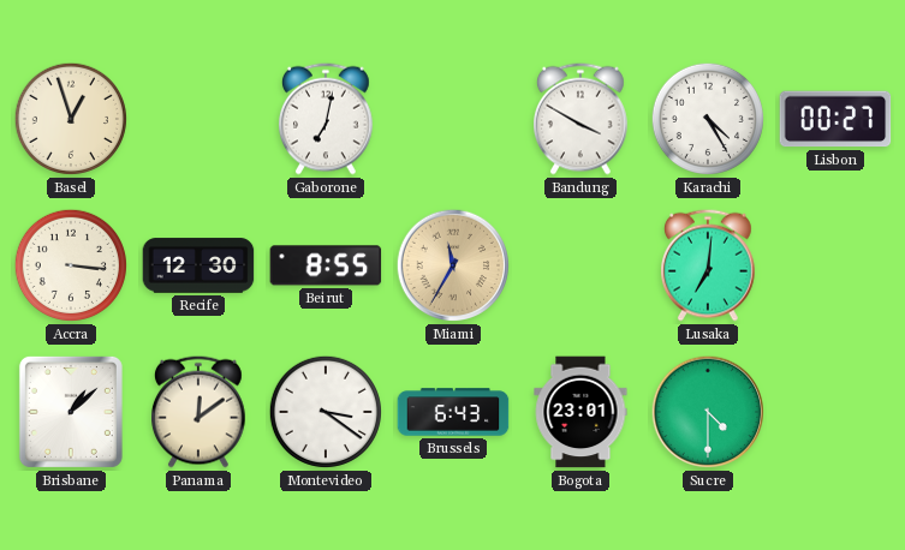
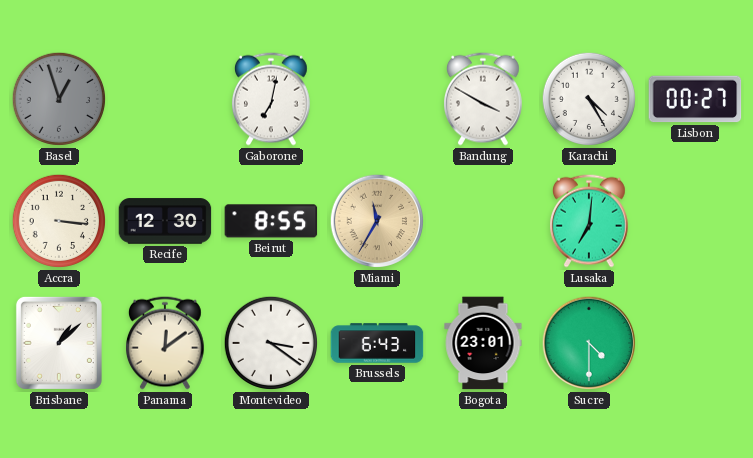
Basel dial: cream -> grey
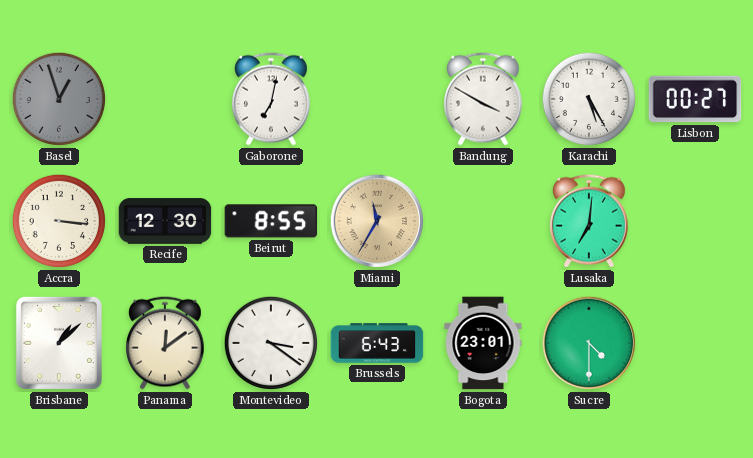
Karachi: 4:25 -> 5:25
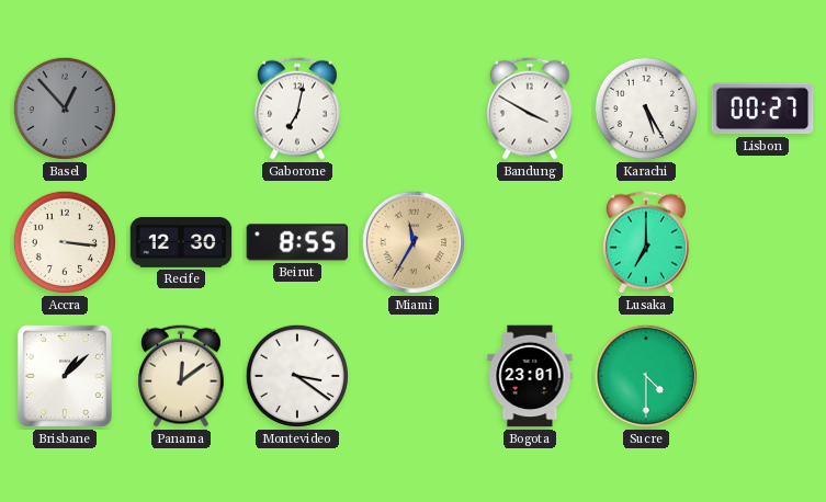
Basel: 12:57 -> 12:53
Lusaka: 7:01 -> 7:00
Brussels: 6:43 -> none
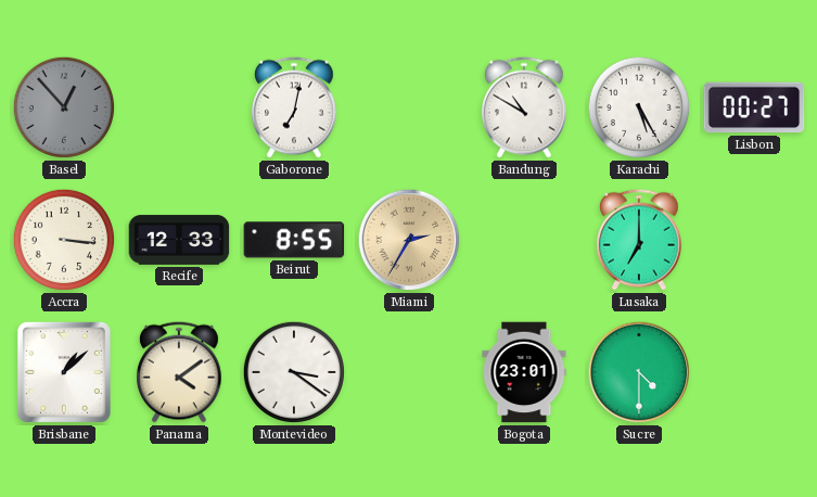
Bandung: 3:50 -> 10:50
Recife: 12:30 -> 12:33
Miami: 11:35 -> 2:35
Panama: 12:09 -> 4:09
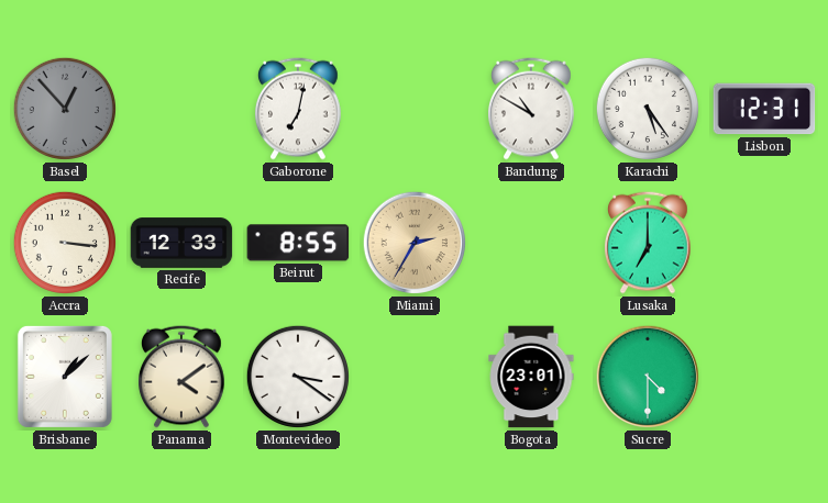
Karachi: 5:25 -> 5:24
Lisbon: 00:27 -> 12:31
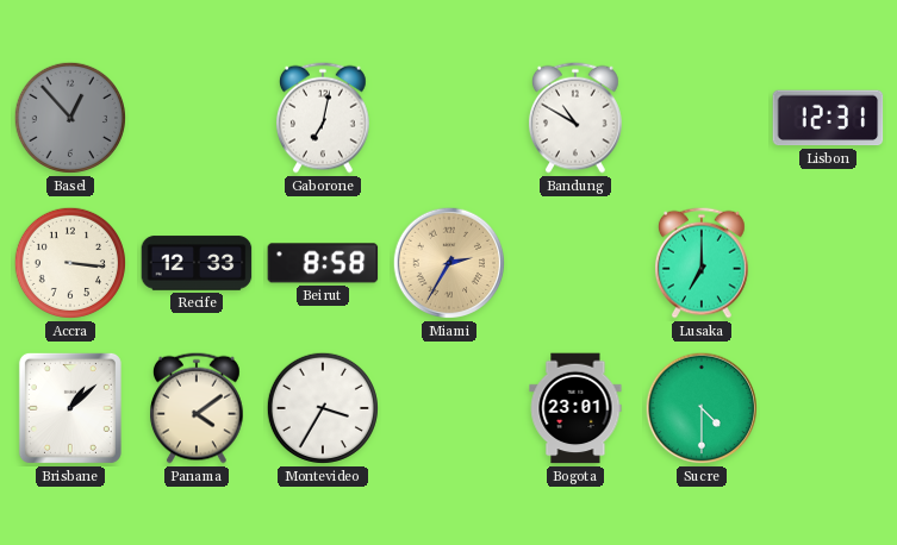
Karachi: 5:24 -> none
Beirut: 8:55 -> 8:58
Montevideo: 3:21 -> 3:35
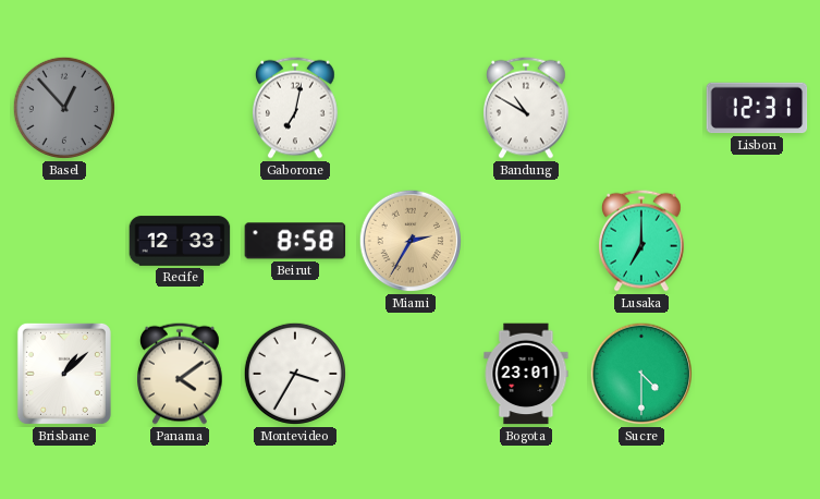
Accra: 3:16 -> none
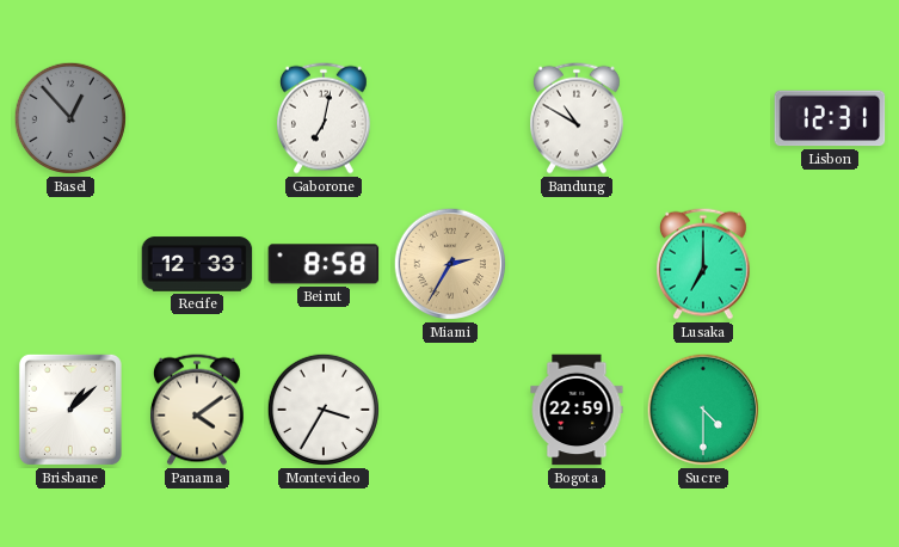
Bogota: 23:01 -> 22:59
